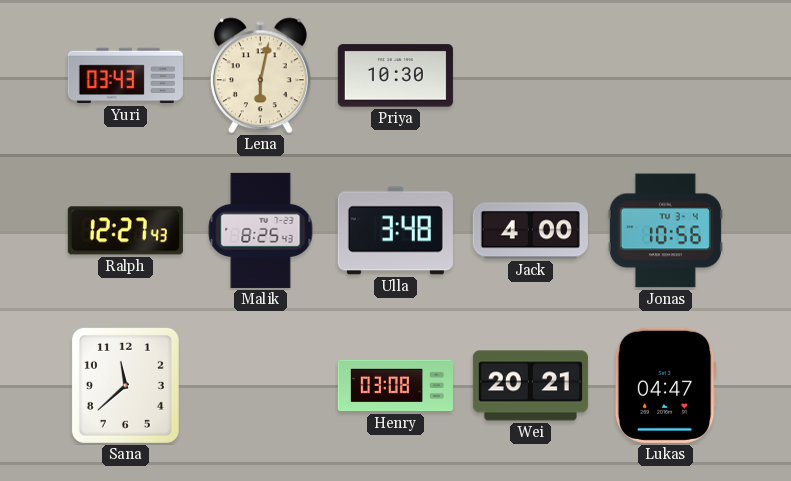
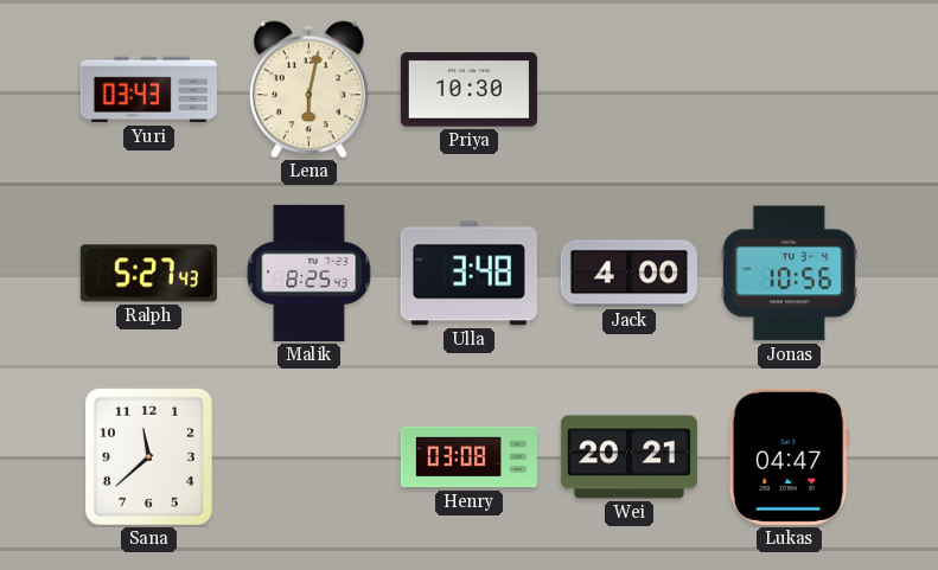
Ralph: 12:27 -> 5:27
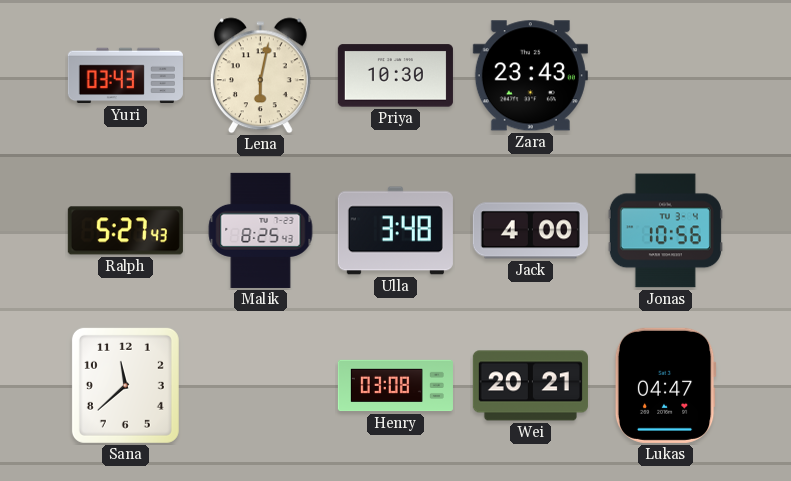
Zara: none -> 23:43
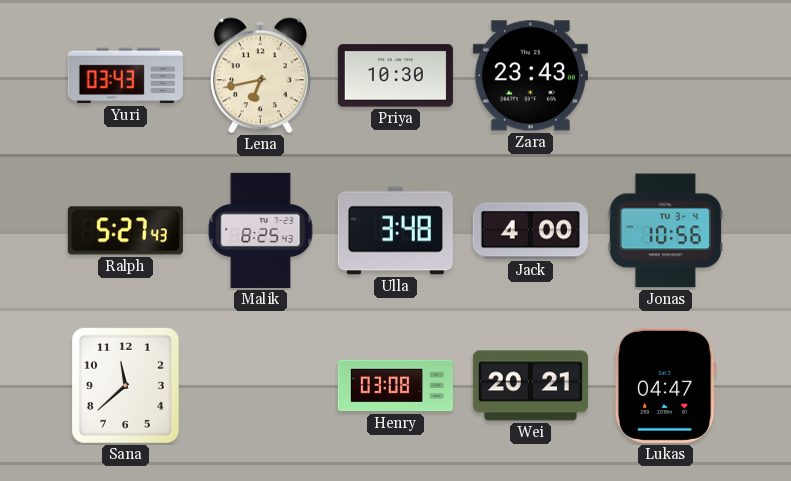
Lena: 6:02 -> 6:43
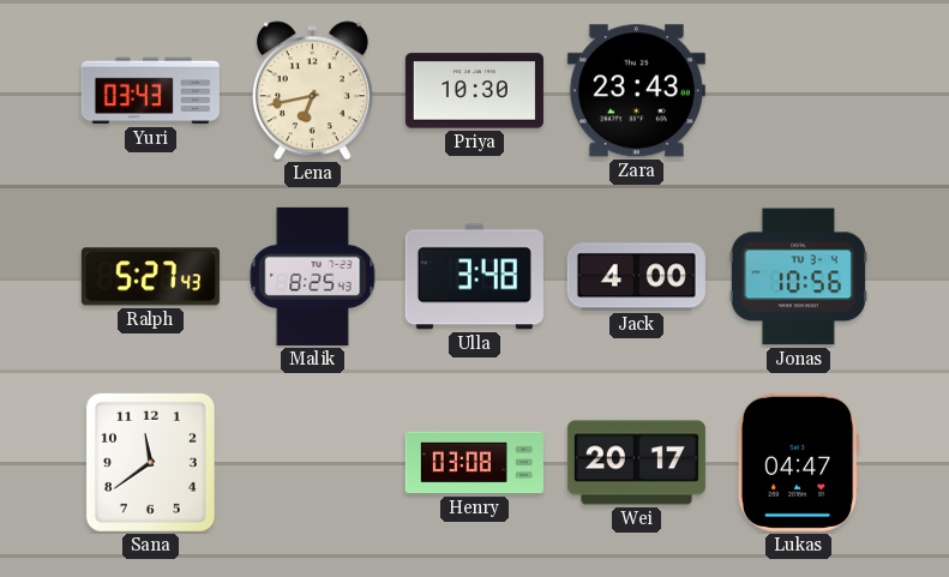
Sana: 11:38 -> 11:39
Wei: 20:21 -> 20:17
